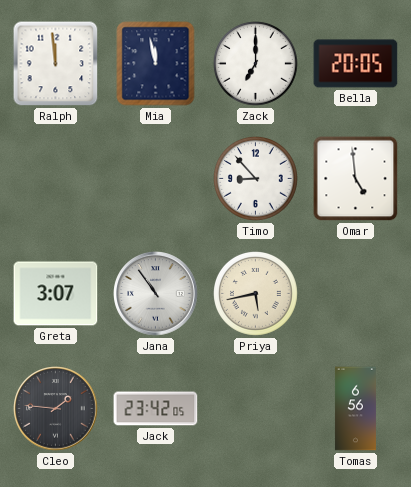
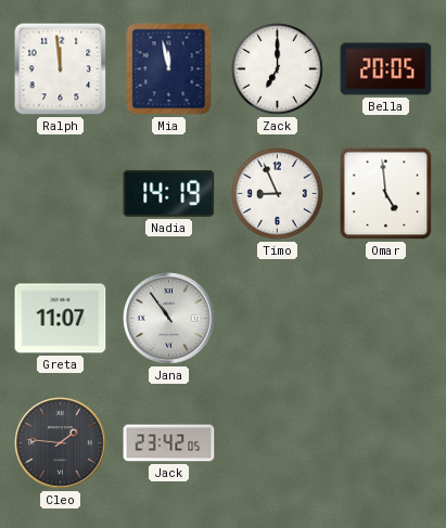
Nadia: none -> 14:19
Timo: 8:53 -> 8:56
Greta: 3:07 -> 11:07
Priya: 5:43 -> none
Tomas: 6:56 -> none
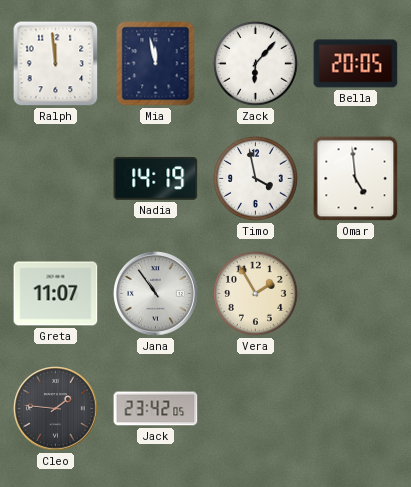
Zack: 7:00 -> 6:07
Timo: 8:56 -> 3:58
Vera: none -> 1:55
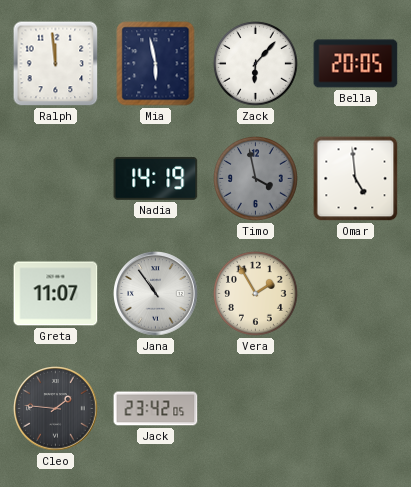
Mia: 11:58 -> 5:58
Timo dial: white -> grey
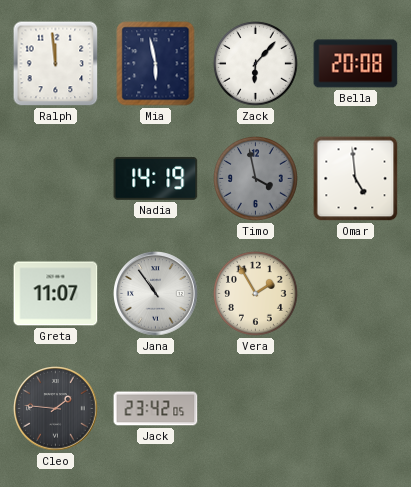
Bella: 20:05 -> 20:08
